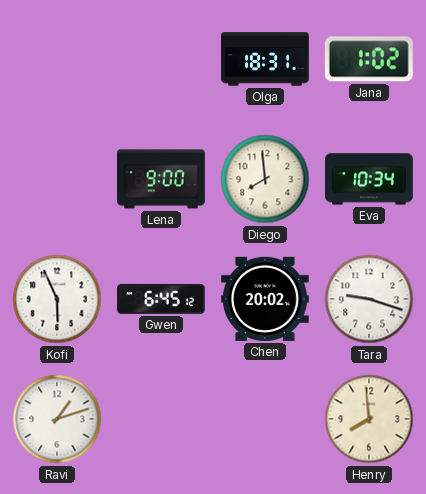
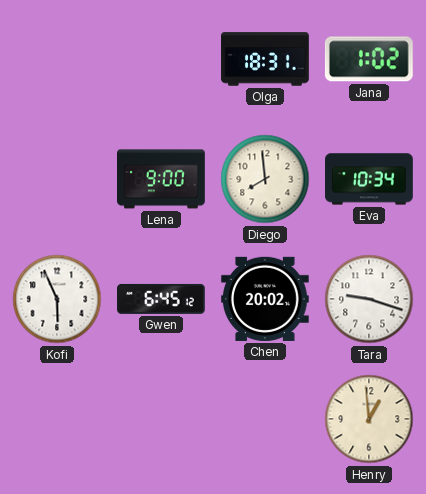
Ravi: 1:12 -> none
Henry: 7:59 -> 12:59
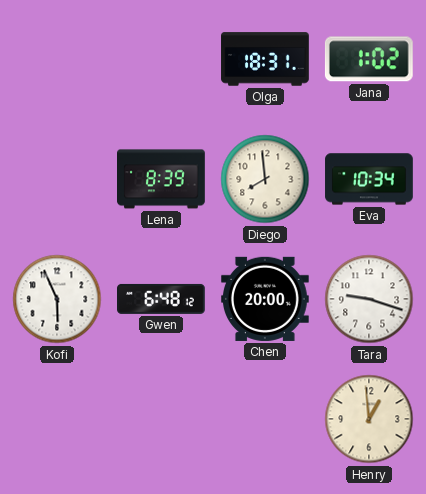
Lena: 9:00 -> 8:39
Gwen: 6:45 -> 6:48
Chen: 20:02 -> 20:00
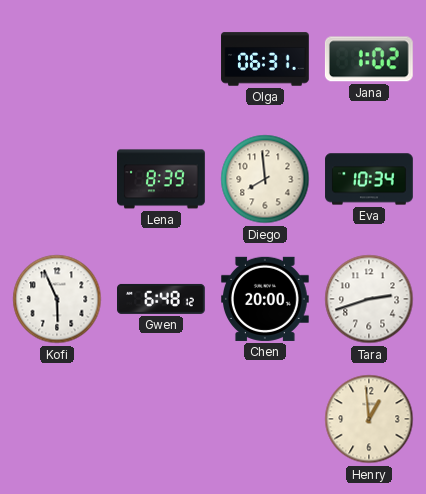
Olga: 18:31 -> 06:31
Tara: 9:18 -> 2:42
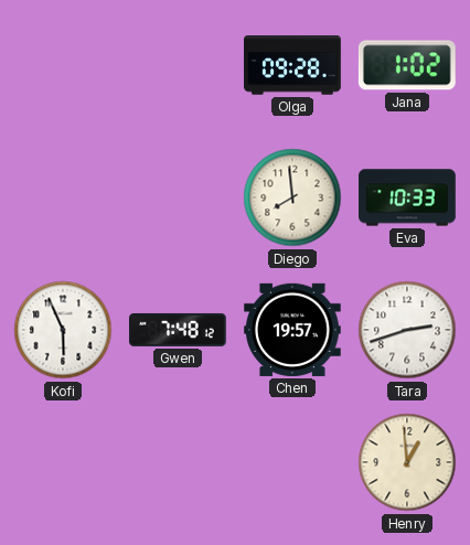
Olga: 06:31 -> 09:28
Lena: 8:39 -> none
Eva: 10:34 -> 10:33
Gwen: 6:48 -> 7:48
Chen: 20:00 -> 19:57
